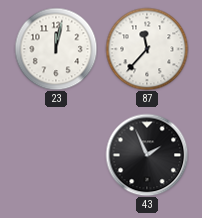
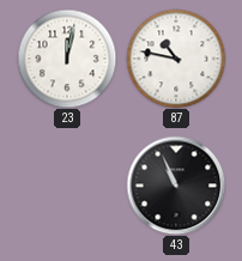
87: 11:37 -> 10:47
43: 1:56 -> 10:56
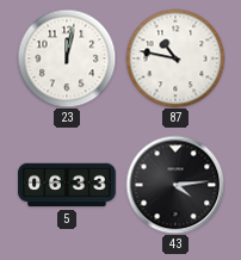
5: none -> 06:33
43: 10:56 -> 4:14
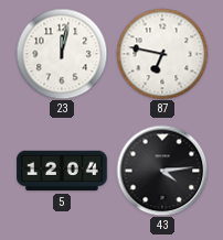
87: 10:47 -> 6:47
5: 06:33 -> 12:04
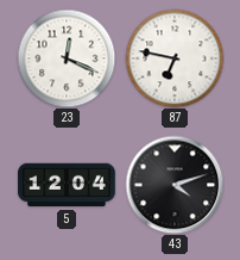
23: 12:02 -> 12:19
43: 4:14 -> 4:12
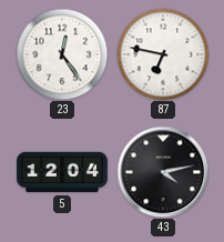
23: 12:19 -> 12:24
43: 4:12 -> 4:13
